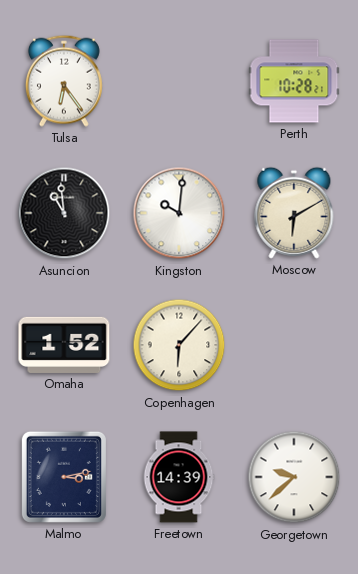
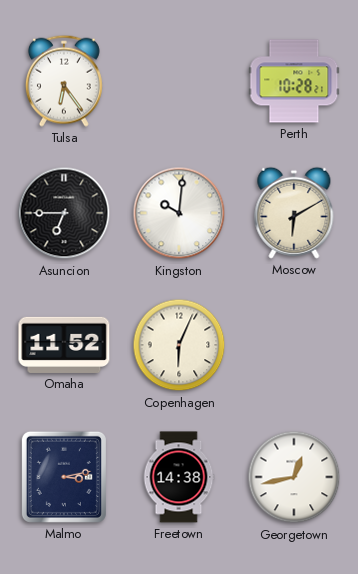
Asuncion: 10:59 -> 6:45
Omaha: 1:52 -> 11:52
Copenhagen: 6:07 -> 6:04
Freetown: 14:39 -> 14:38
Georgetown: 9:38 -> 12:43
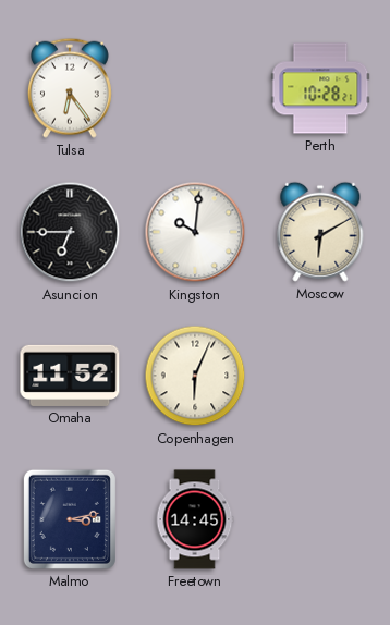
Freetown: 14:38 -> 14:45
Georgetown: 12:43 -> none
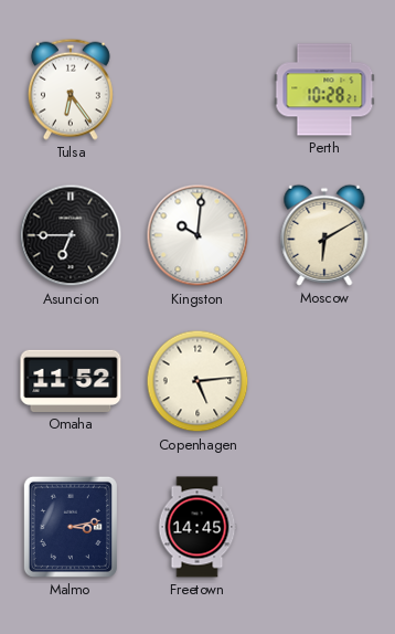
Copenhagen: 6:04 -> 5:14
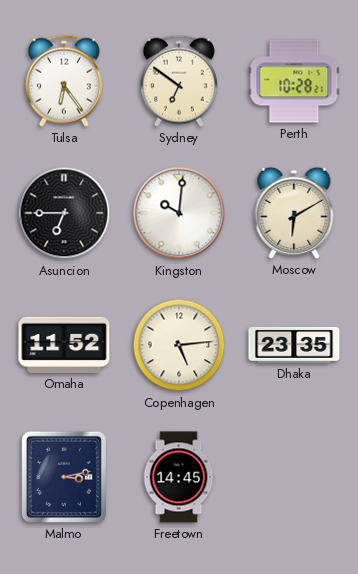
Sydney: none -> 6:51
Dhaka: none -> 23:35
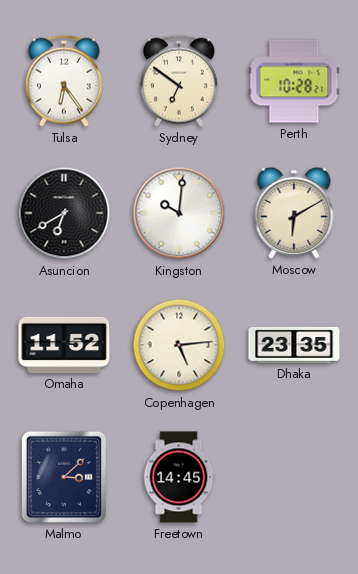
Asuncion: 6:45 -> 6:40
Malmo: 3:13 -> 3:08
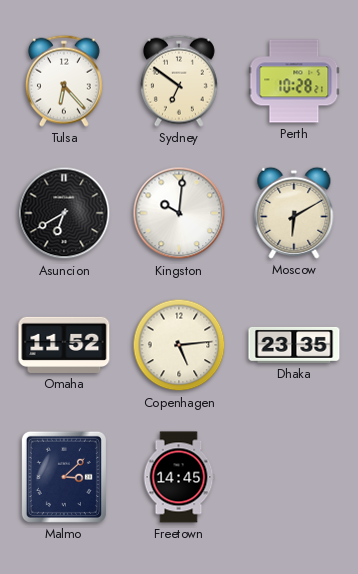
Tulsa: 6:24 -> 6:23
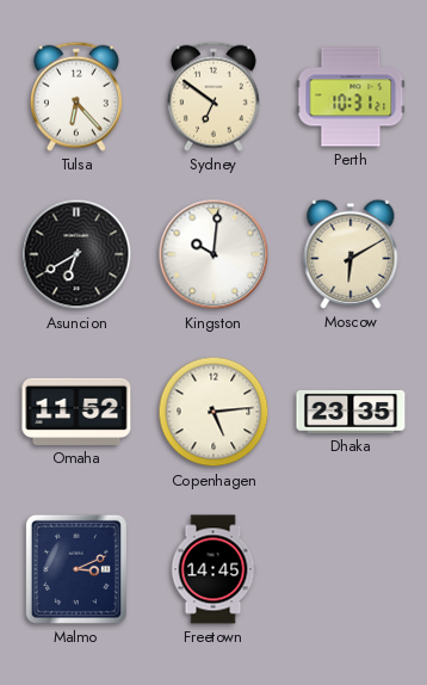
Perth: 10:28 -> 10:31
Malmo: 3:08 -> 3:11
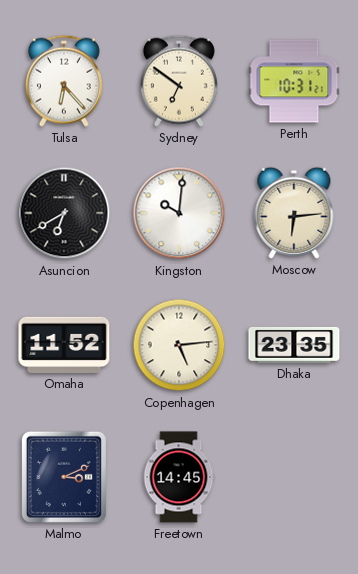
Moscow: 6:10 -> 6:14
